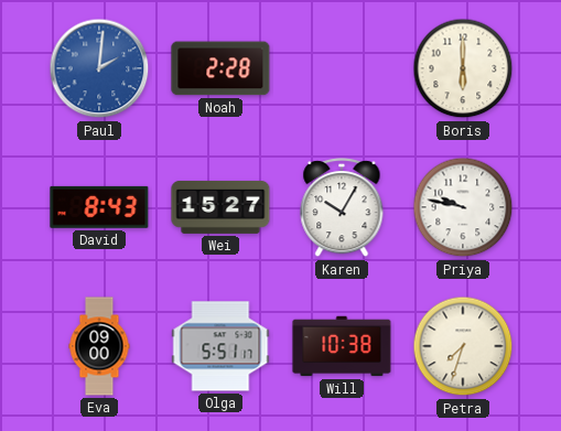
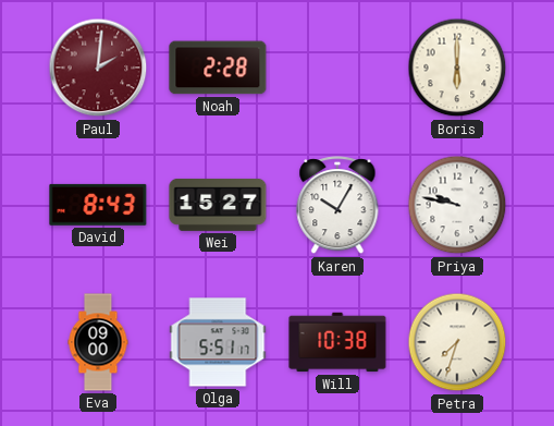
Paul dial: blue -> burgundy
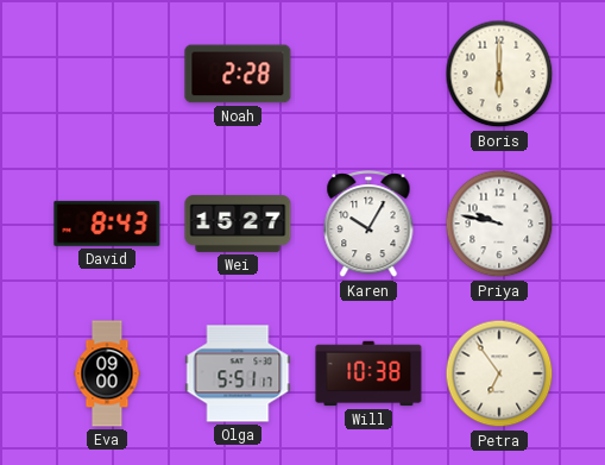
Paul: 2:01 -> none
Petra: 7:33 -> 6:54
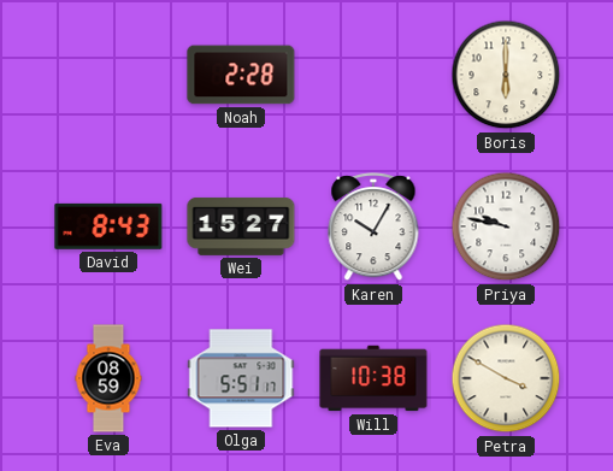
Eva: 09:00 -> 08:59
Petra: 6:54 -> 3:50
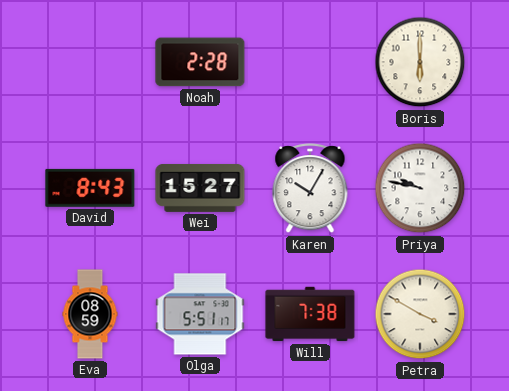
Will: 10:38 -> 7:38
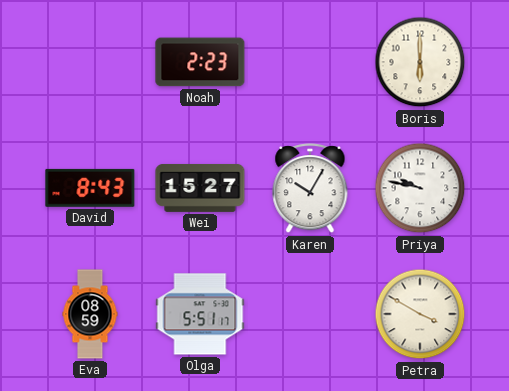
Noah: 2:28 -> 2:23
Will: 7:38 -> none
